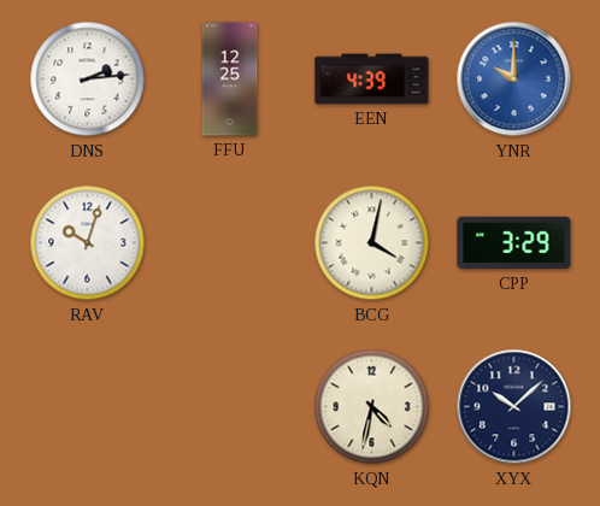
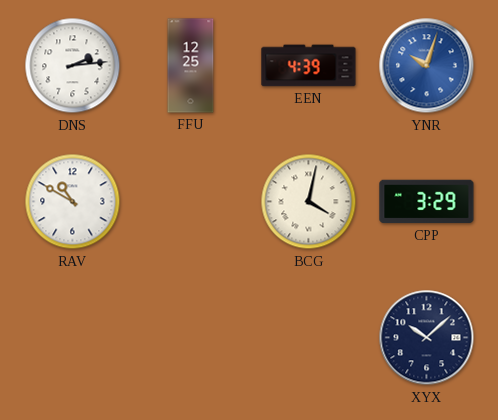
YNR: 10:00 -> 10:03
RAV: 10:03 -> 10:50
KQN: 4:32 -> none
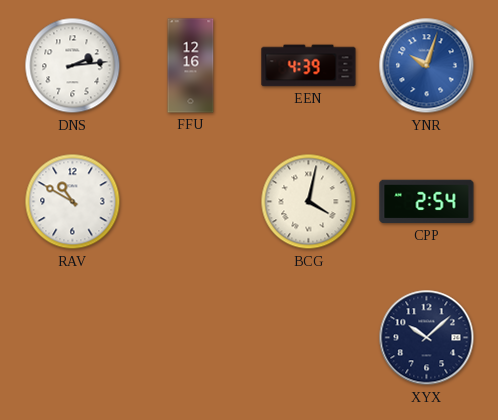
FFU: 12:25 -> 12:16
CPP: 3:29 -> 2:54
